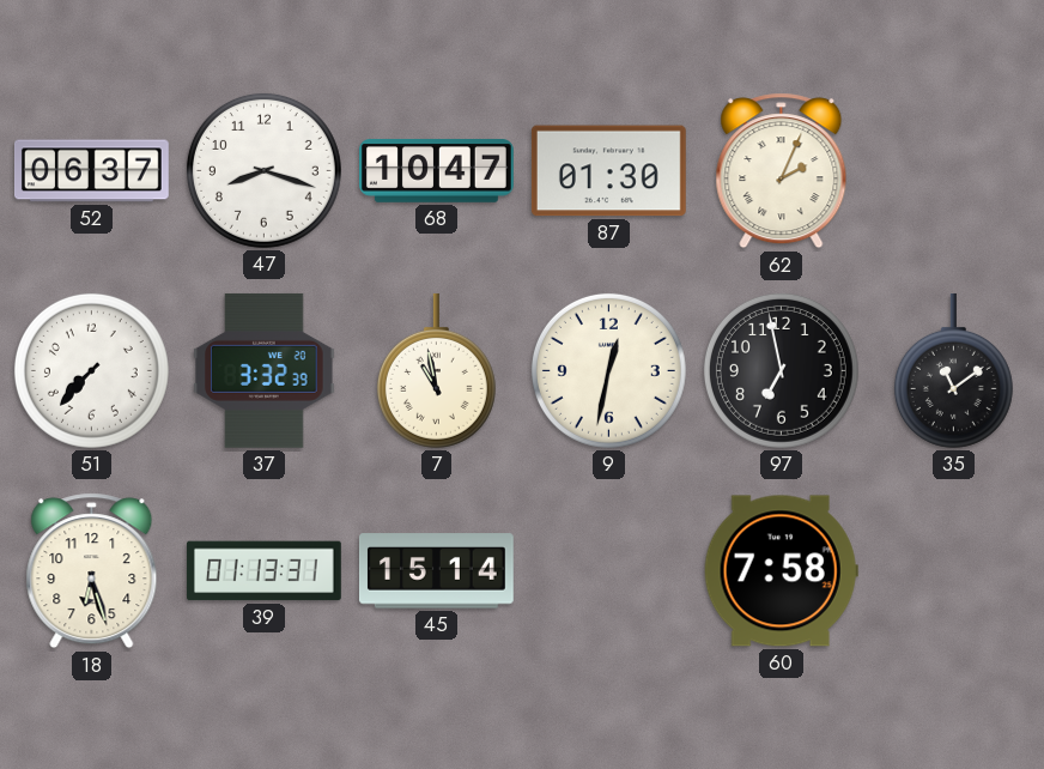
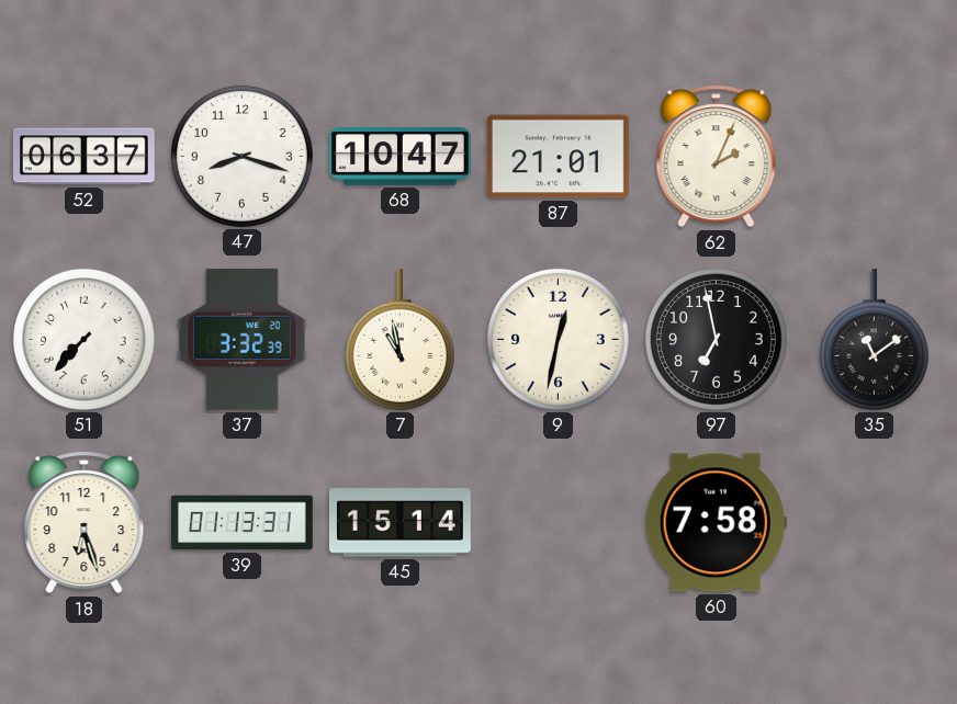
87: 01:30 -> 21:01
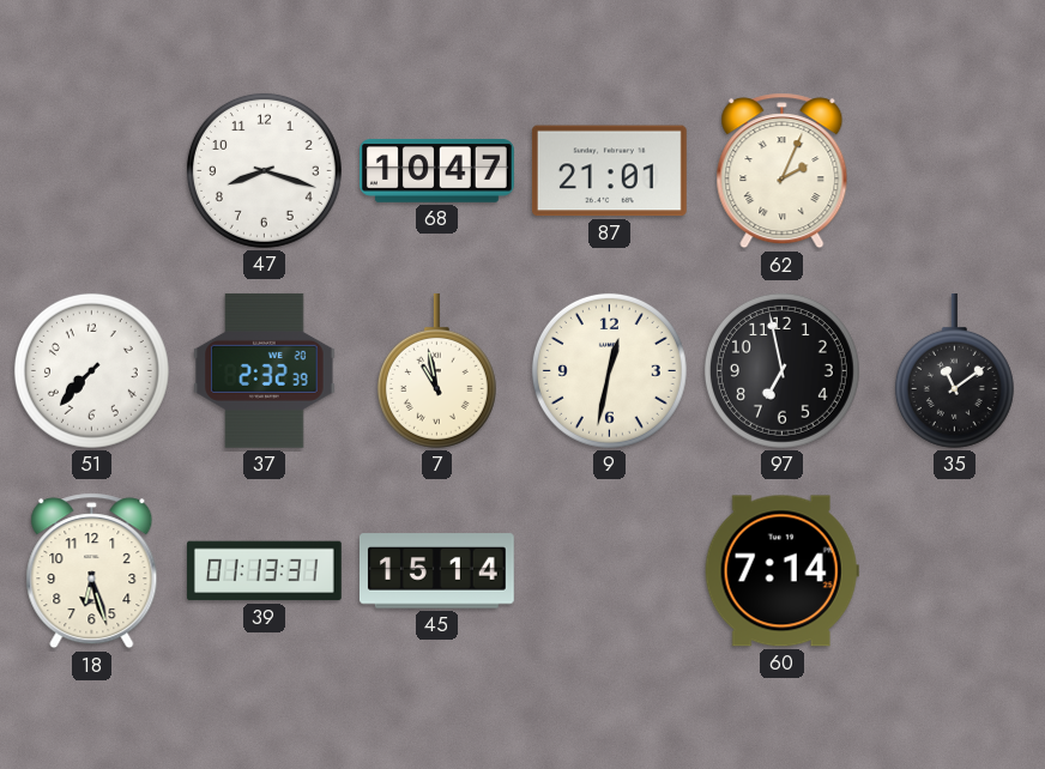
52: 06:37 -> none
37: 3:32 -> 2:32
60: 7:58 -> 7:14
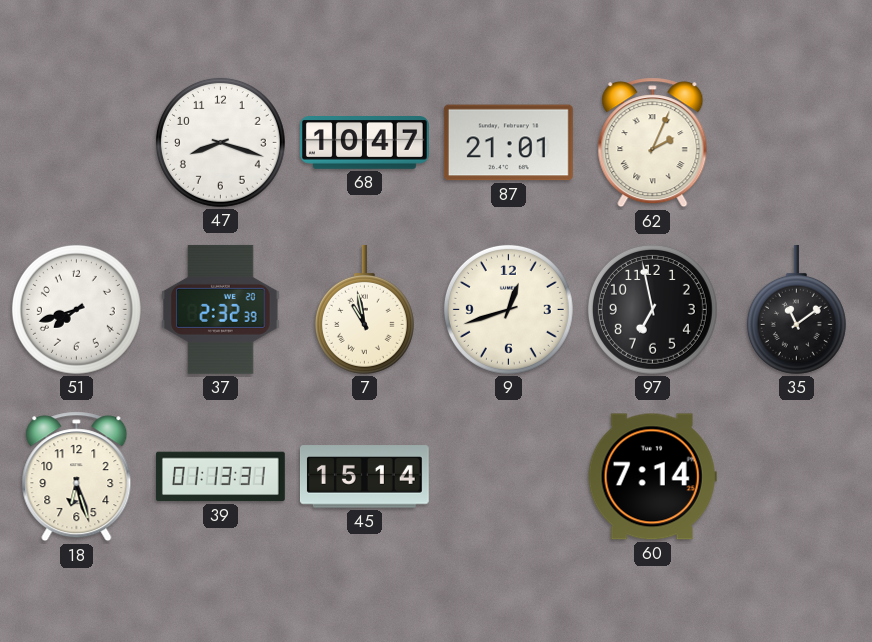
51: 7:37 -> 7:42
9: 12:32 -> 12:42
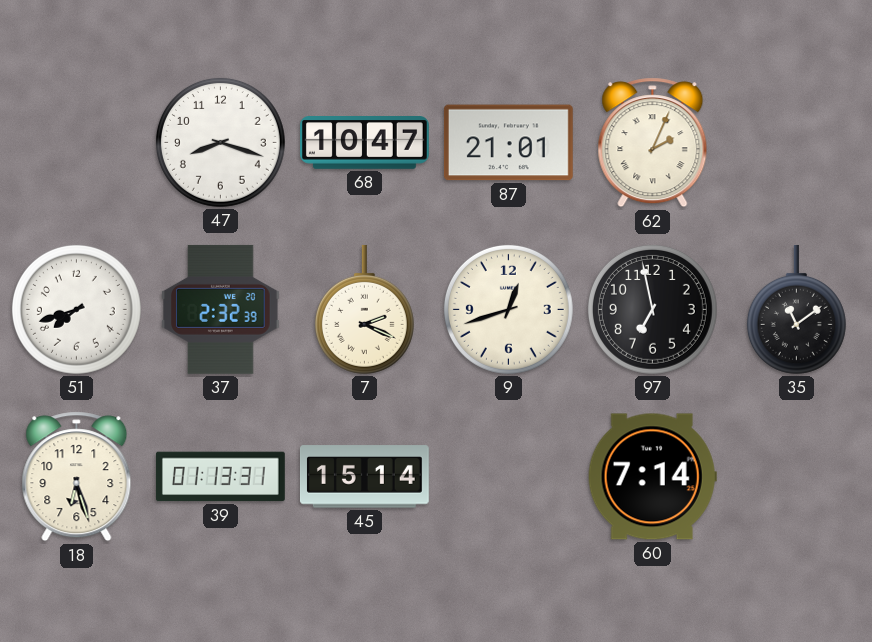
7: 10:58 -> 2:19
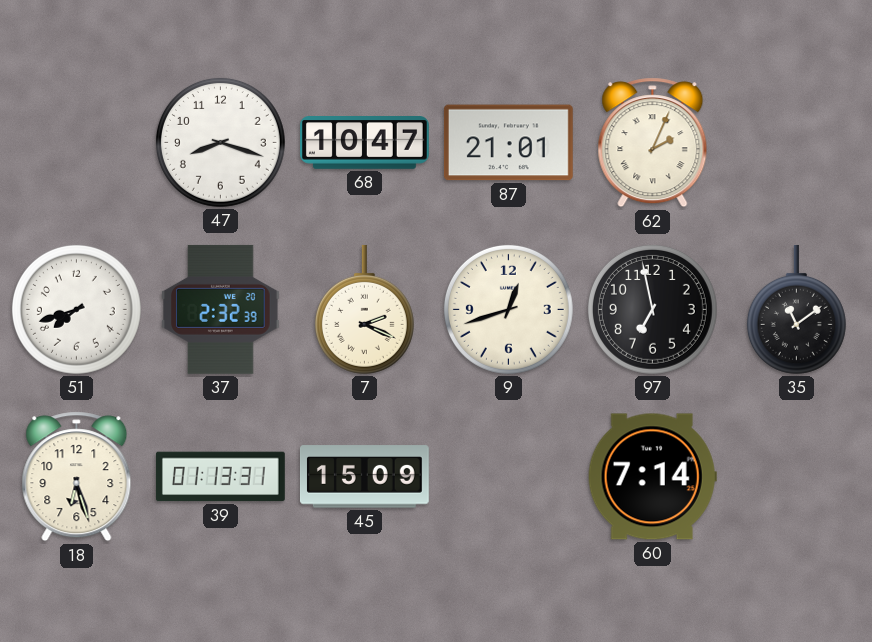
45: 15:14 -> 15:09
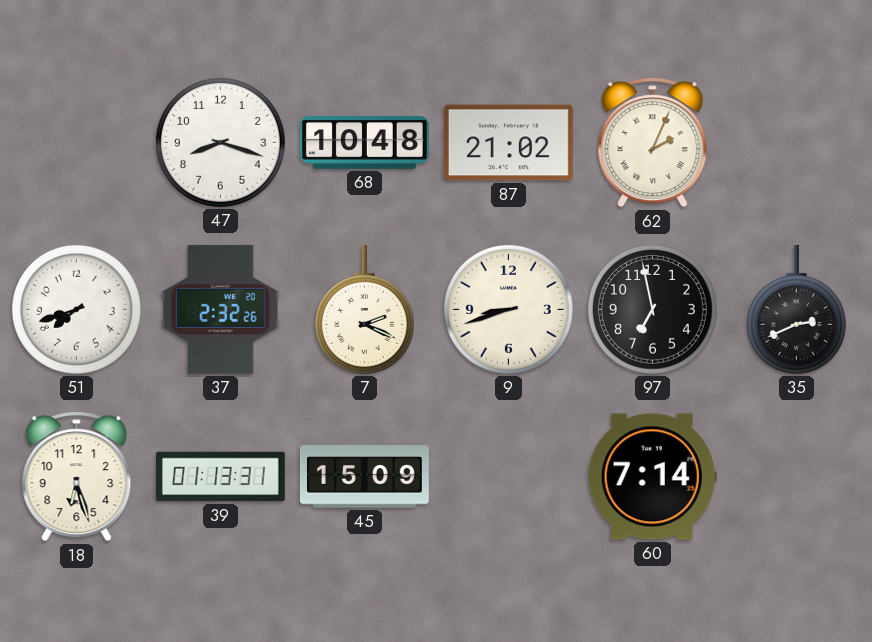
68: 10:47 -> 10:48
87: 21:01 -> 21:02
37: 2:32:39 -> 2:32:26
9: 12:42 -> 8:42
35: 11:09 -> 2:41
